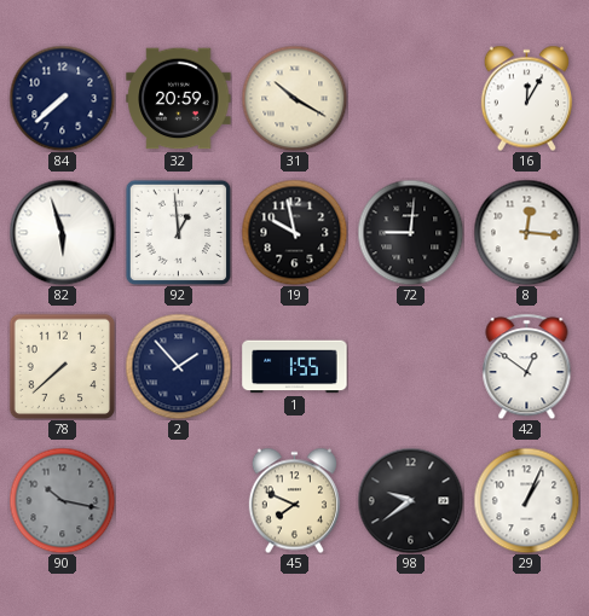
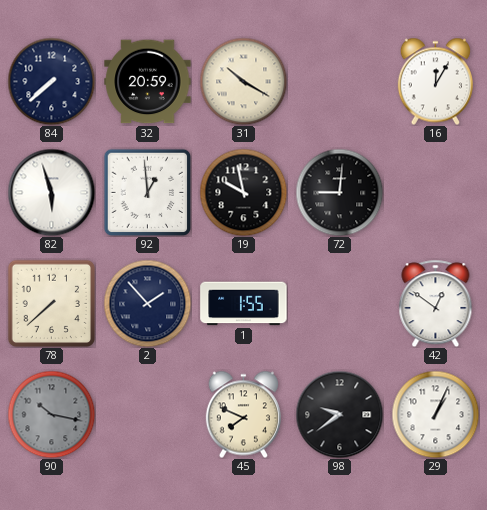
8: 12:16 -> none
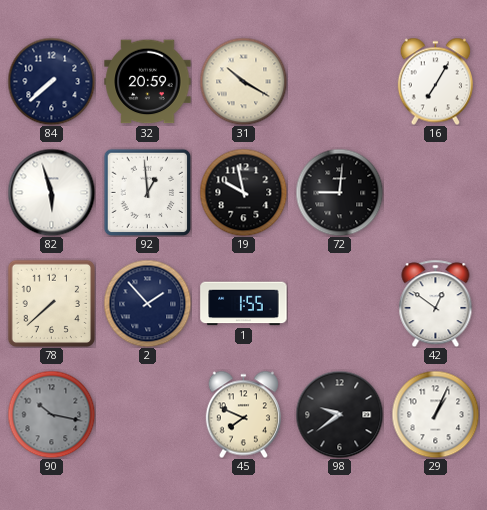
16: 12:05 -> 7:05
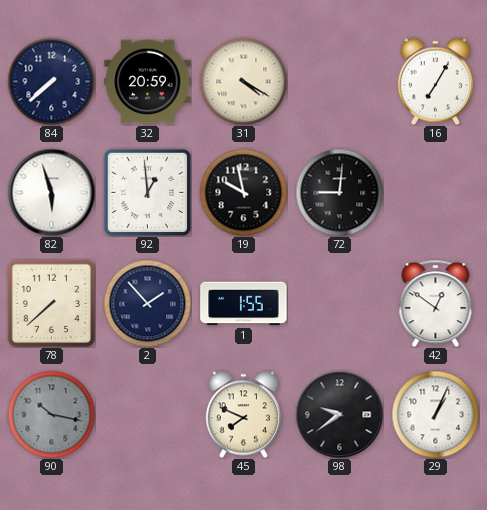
31: 10:20 -> 4:20
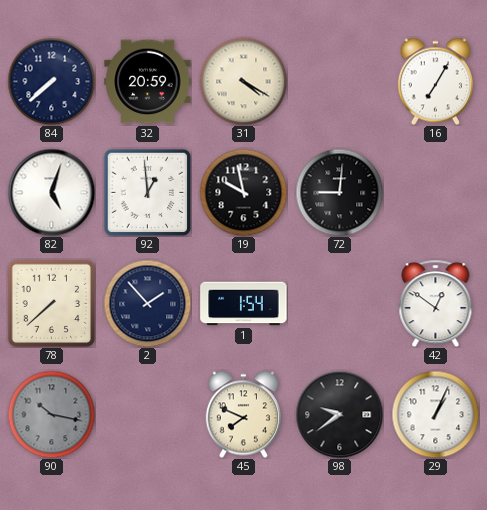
82: 5:57 -> 5:03
1: 1:55 -> 1:54
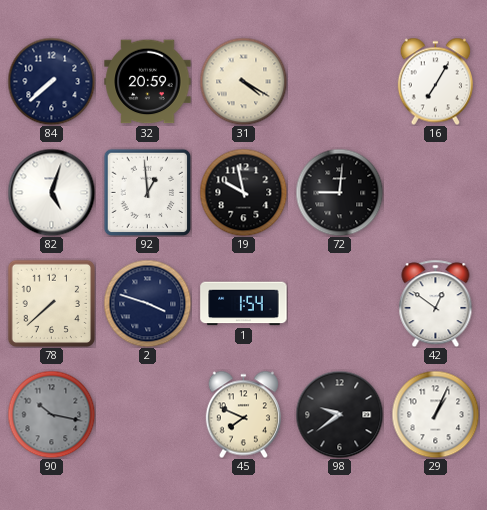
2: 1:53 -> 3:48
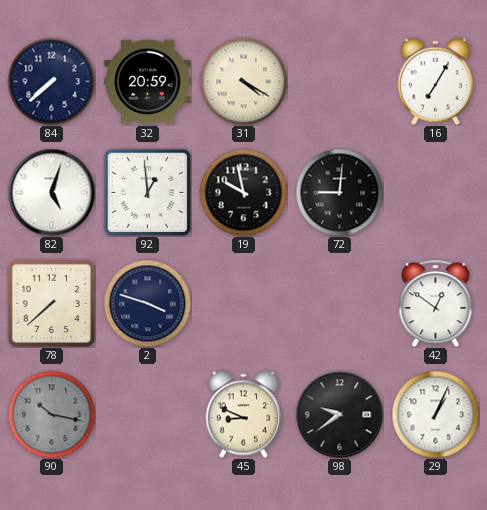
1: 1:54 -> none
45: 7:49 -> 8:49
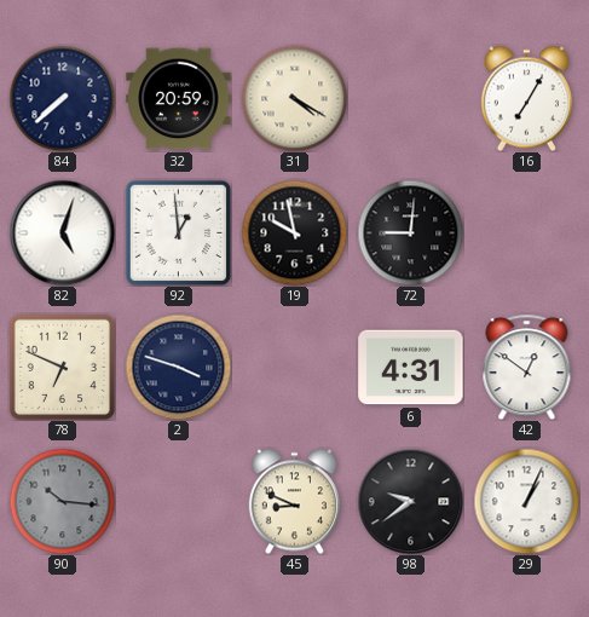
78: 7:38 -> 6:49
6: none -> 4:31
90: 10:17 -> 10:16
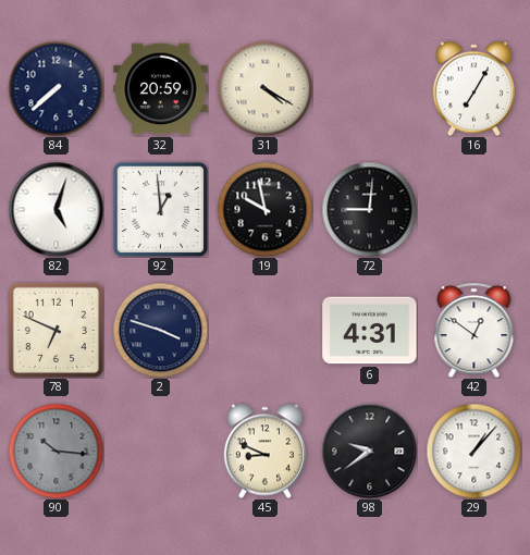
29: 1:04 -> 1:07
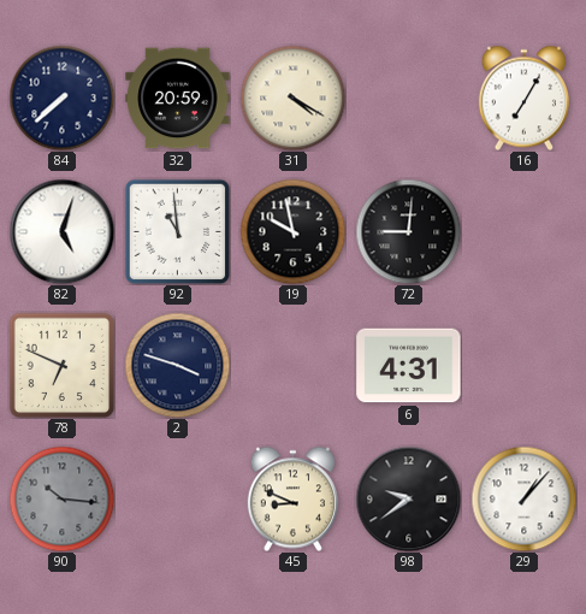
92: 12:59 -> 10:59
42: 12:51 -> none
